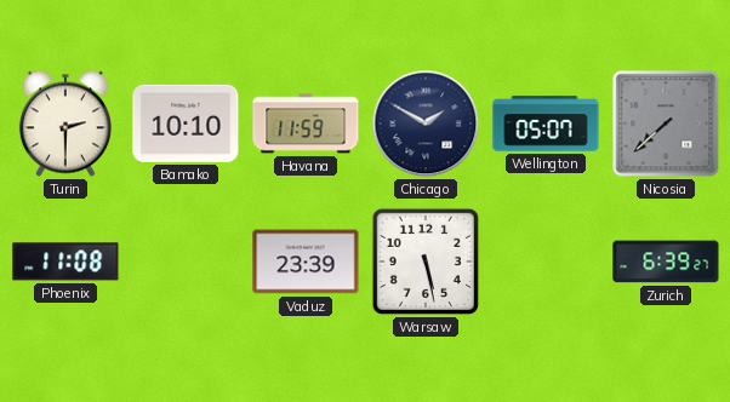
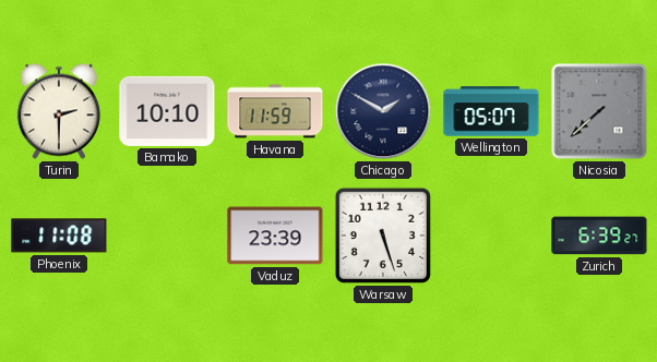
Warsaw: 5:28 -> 5:27
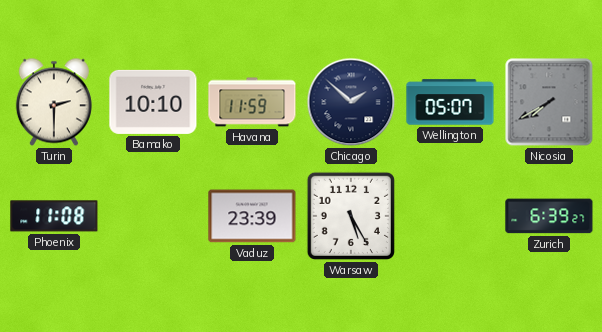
Chicago: 1:50 -> 1:52
Nicosia: 7:38 -> 7:40
Warsaw: 5:27 -> 5:25
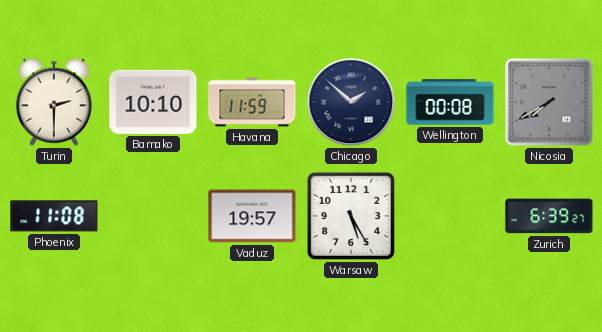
Wellington: 05:07 -> 00:08
Vaduz: 23:39 -> 19:57
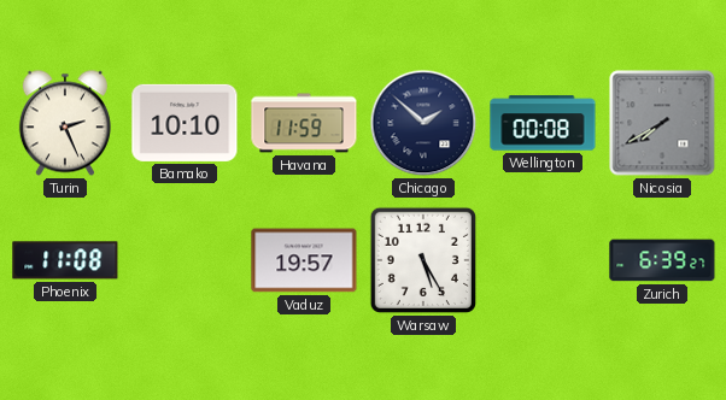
Turin: 2:30 -> 2:26
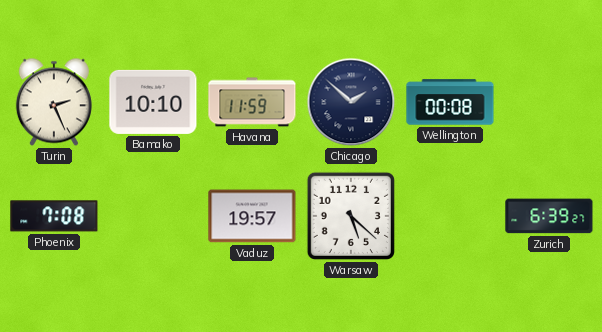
Nicosia: 7:40 -> none
Phoenix: 11:08 -> 7:08
Warsaw: 5:25 -> 5:22
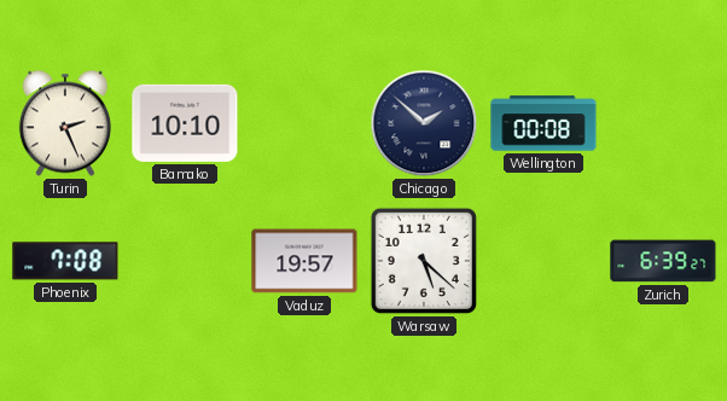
Havana: 11:59 -> none
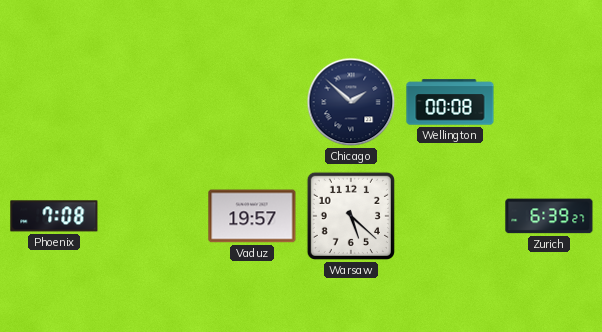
Turin: 2:26 -> none
Bamako: 10:10 -> none
